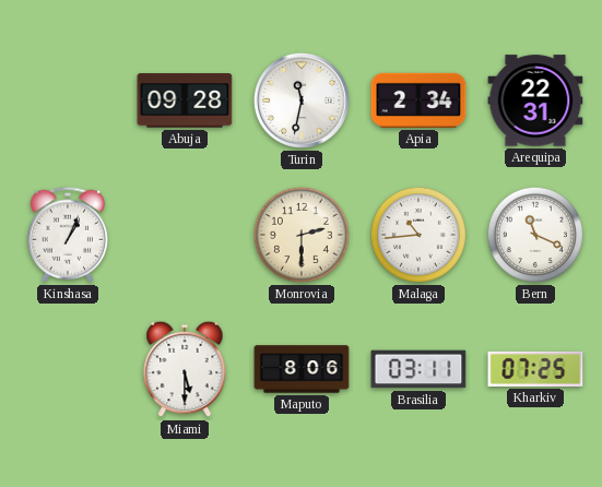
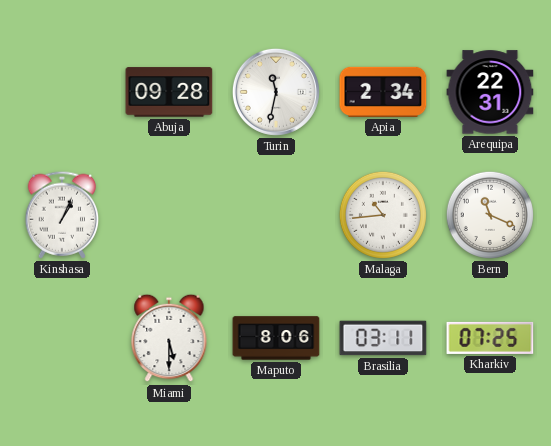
Monrovia: 2:30 -> none
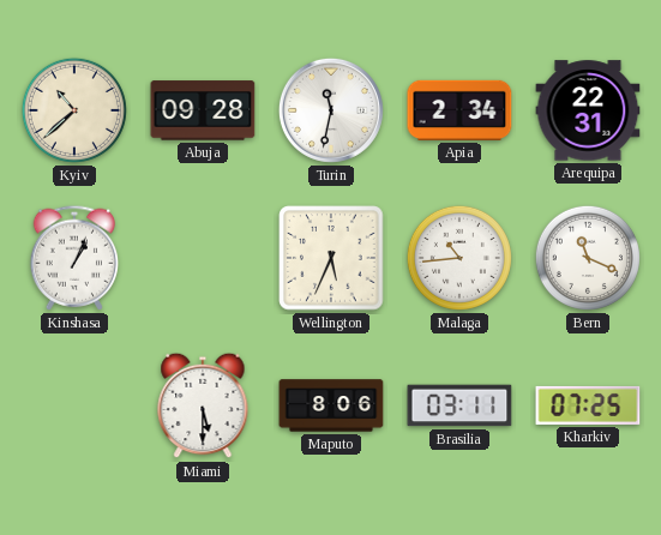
Kyiv: none -> 10:38
Wellington: none -> 5:34
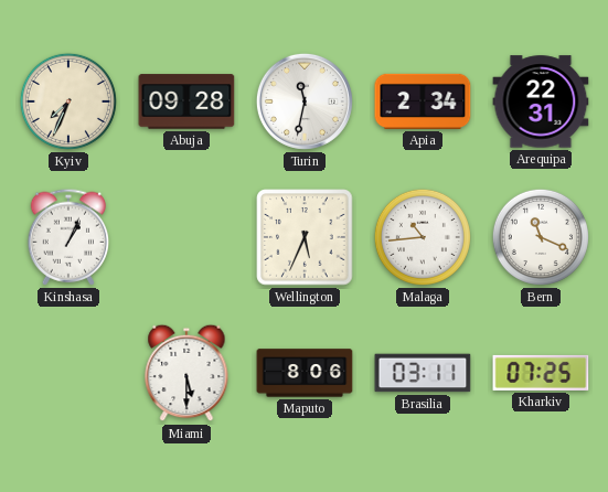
Kyiv: 10:38 -> 7:34
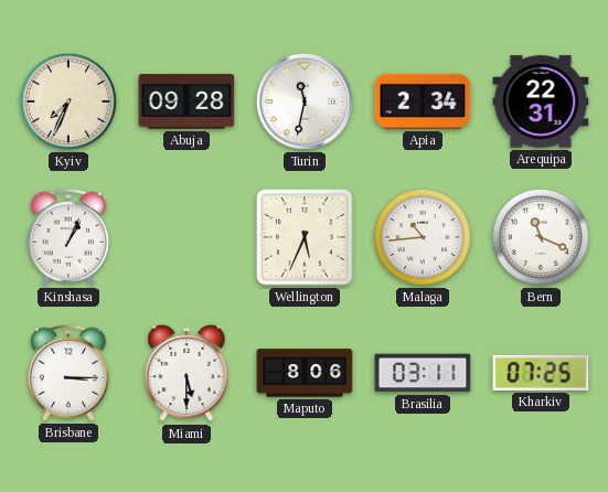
Brisbane: none -> 3:15
